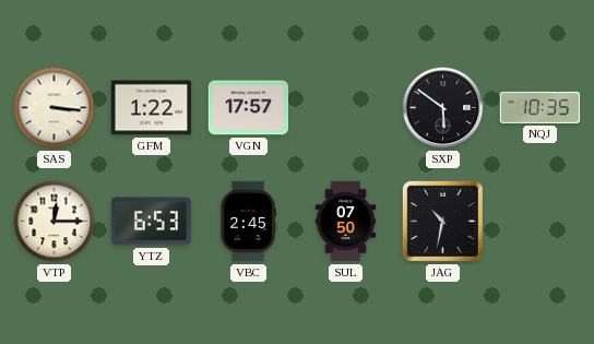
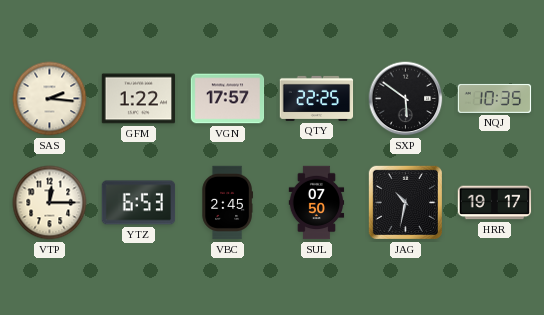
SAS: 3:16 -> 2:16
QTY: none -> 22:25
HRR: none -> 19:17
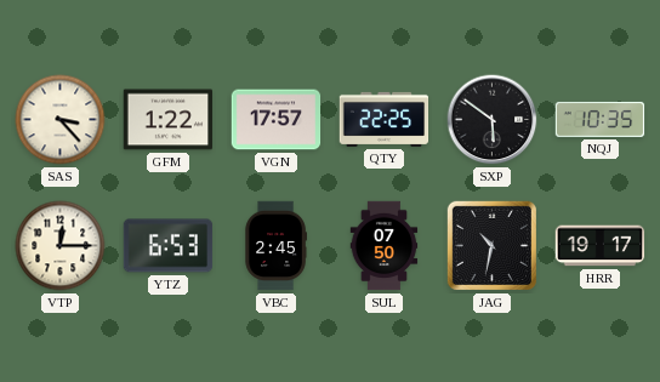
SAS: 2:16 -> 3:23
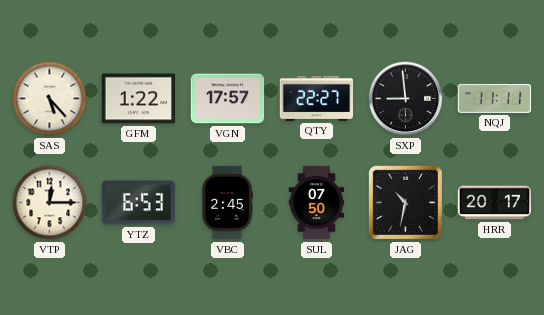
SAS: 3:23 -> 5:23
QTY: 22:25 -> 22:27
SXP: 5:51 -> 8:59
NQJ: 10:35 -> 11:11
HRR: 19:17 -> 20:17
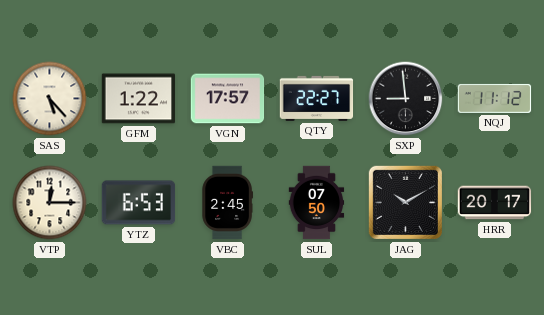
NQJ: 11:11 -> 11:12
JAG: 10:32 -> 10:10
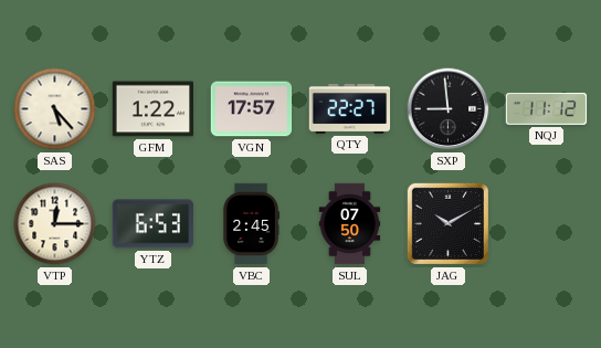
HRR: 20:17 -> none
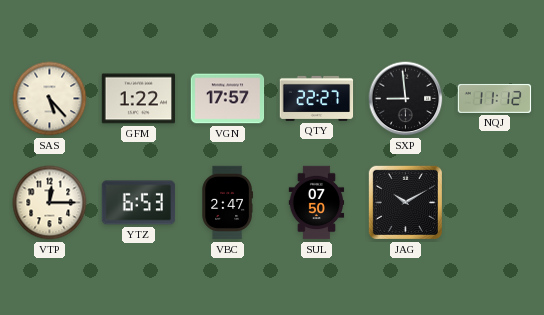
VBC: 2:45 -> 2:47
